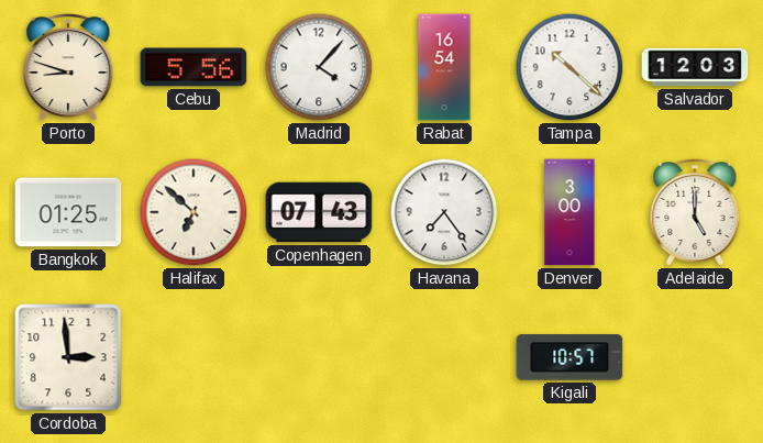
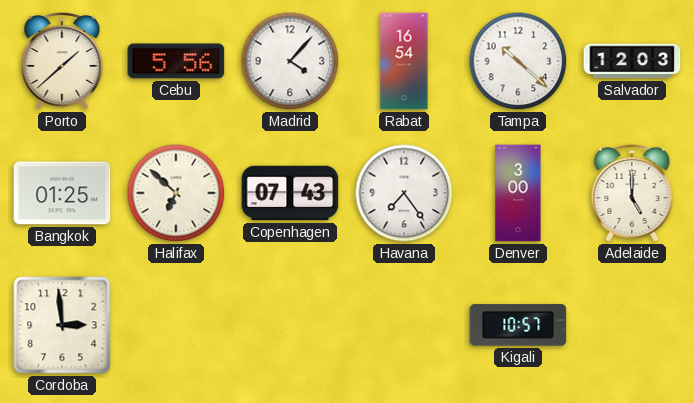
Porto: 8:48 -> 1:38
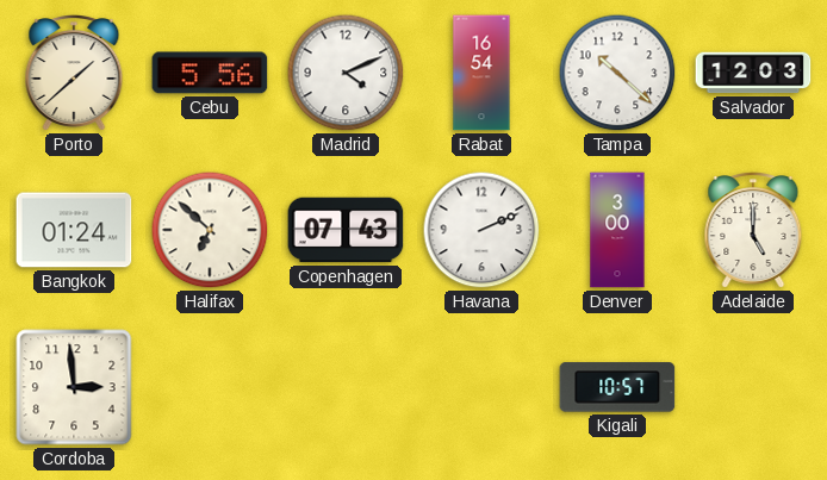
Madrid: 4:07 -> 4:11
Bangkok: 01:25 -> 01:24
Havana: 7:24 -> 2:11
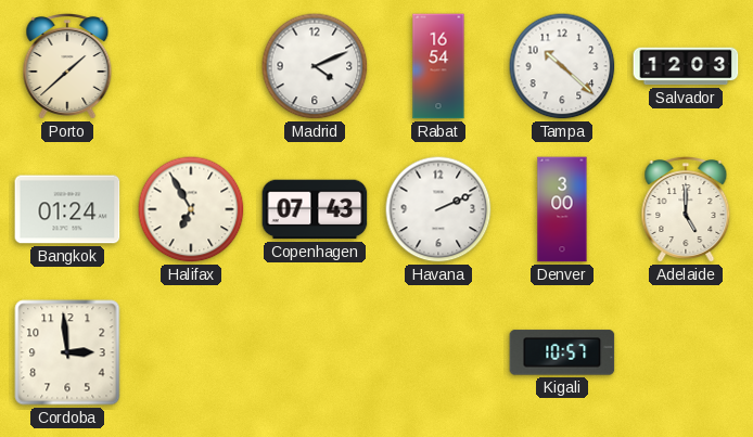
Cebu: 5:56 -> none
Halifax: 6:52 -> 6:55
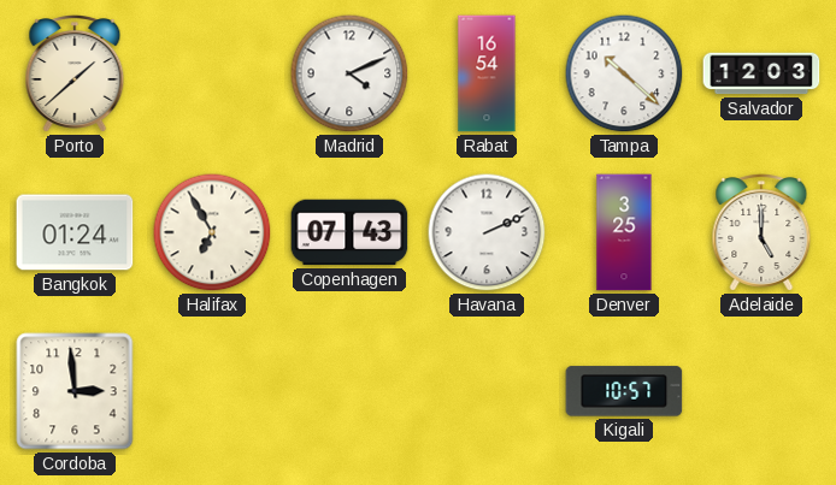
Denver: 3:00 -> 3:25
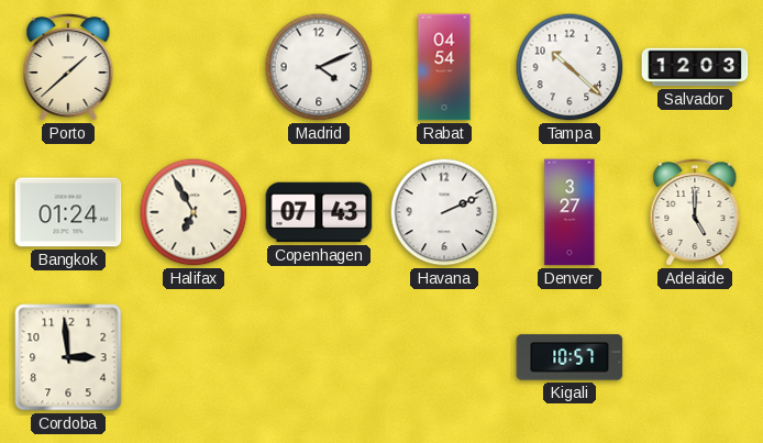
Rabat: 16:54 -> 04:54
Denver: 3:25 -> 3:27
